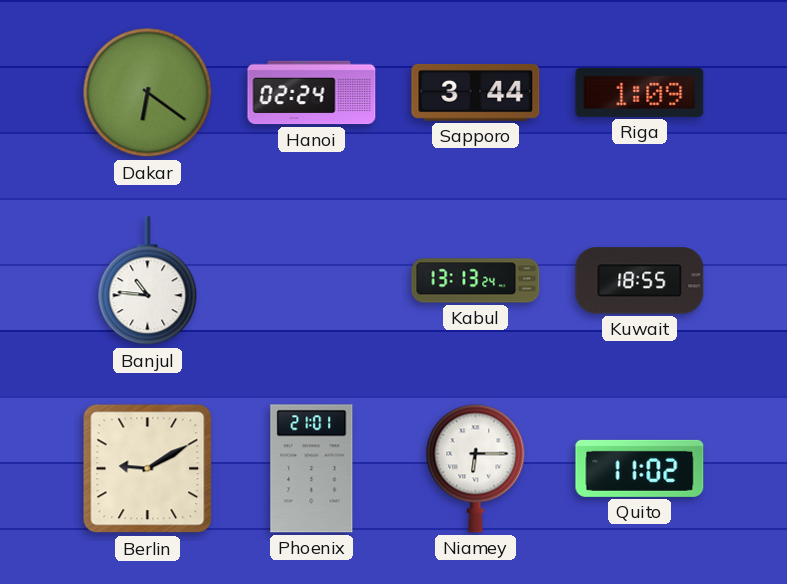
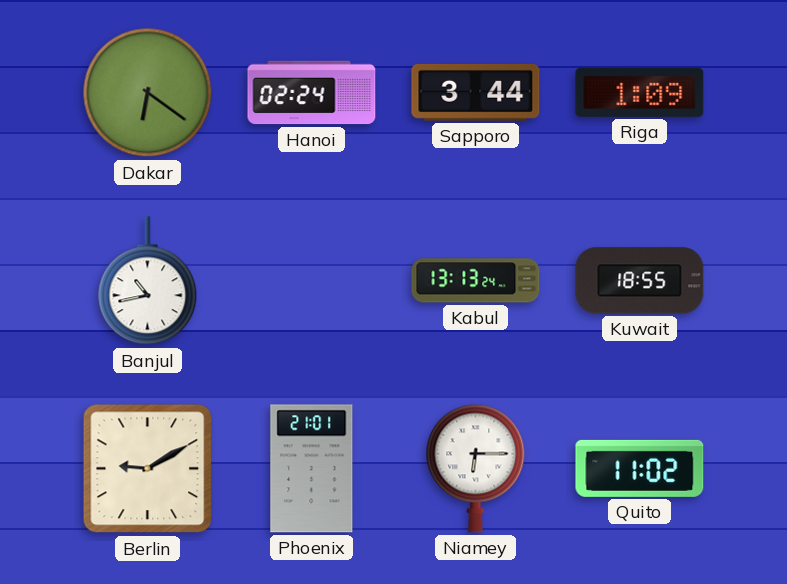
Banjul: 10:46 -> 10:43
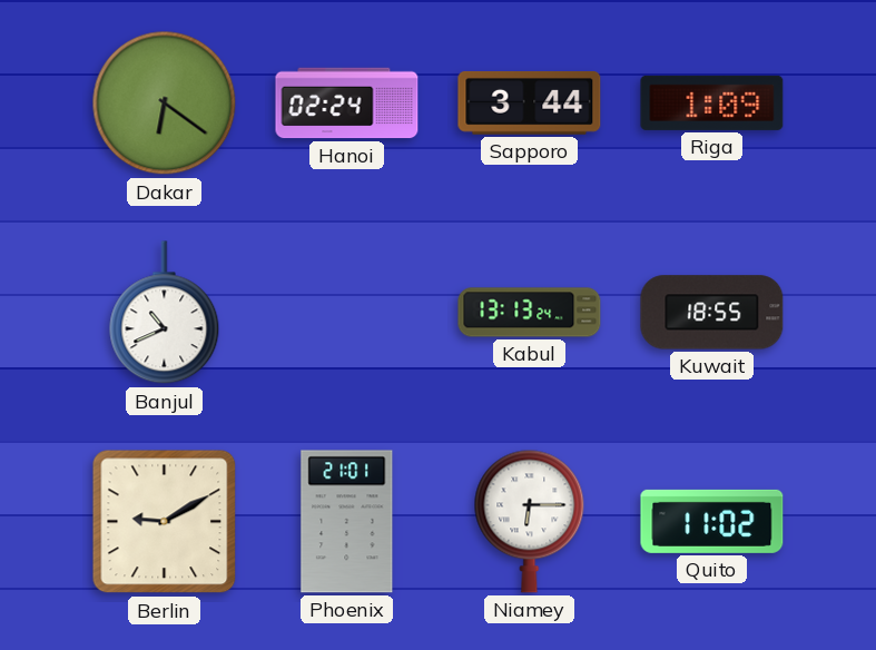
Banjul: 10:43 -> 10:41
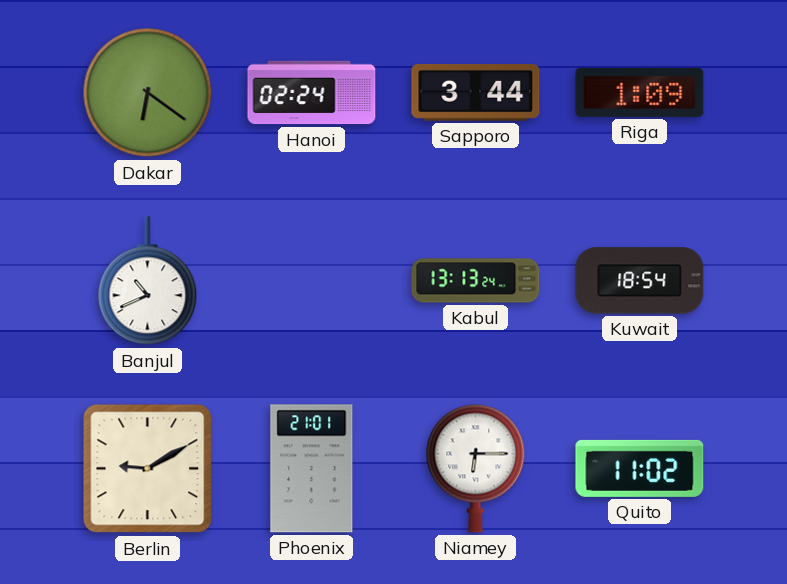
Kuwait: 18:55 -> 18:54
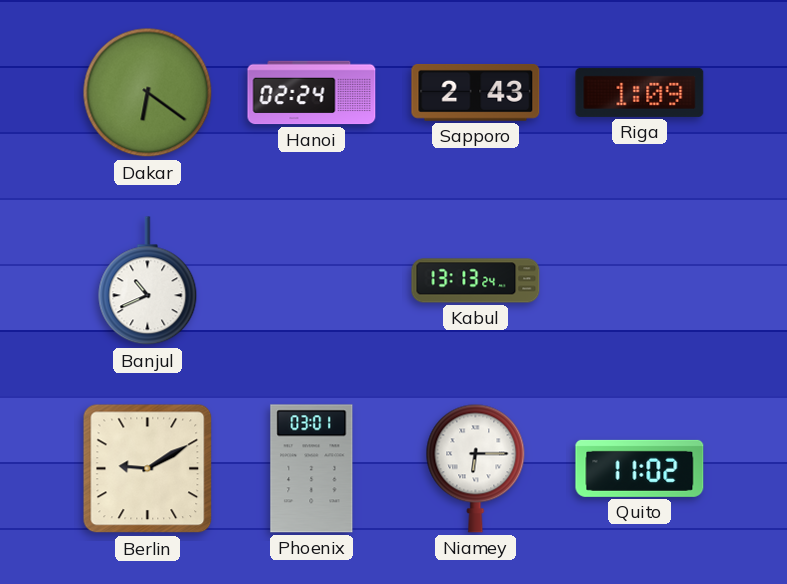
Sapporo: 3:44 -> 2:43
Kuwait: 18:54 -> none
Phoenix: 21:01 -> 03:01
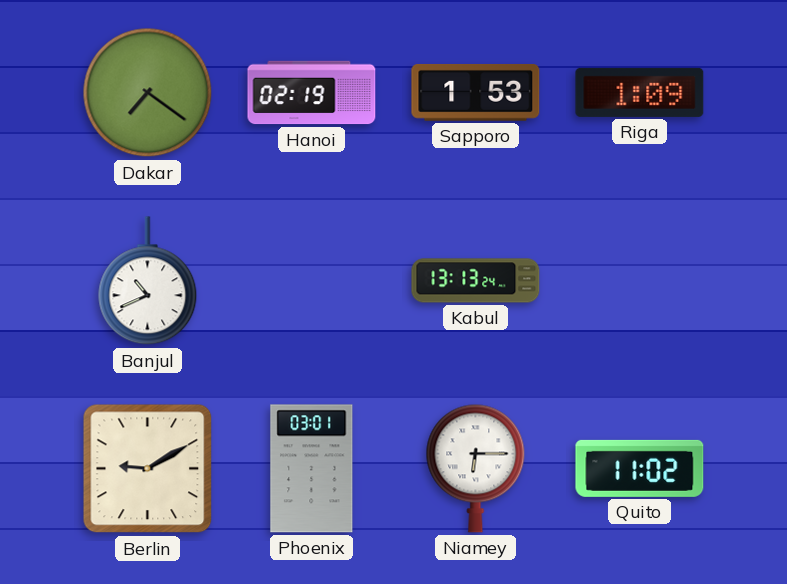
Dakar: 6:21 -> 7:21
Hanoi: 02:24 -> 02:19
Sapporo: 2:43 -> 1:53
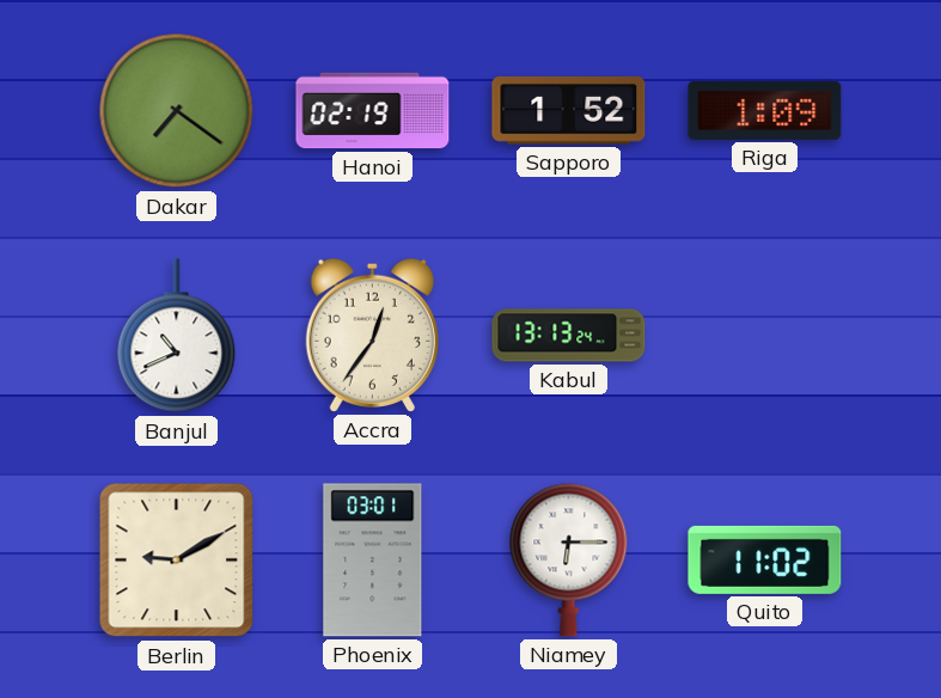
Sapporo: 1:53 -> 1:52
Accra: none -> 12:36
